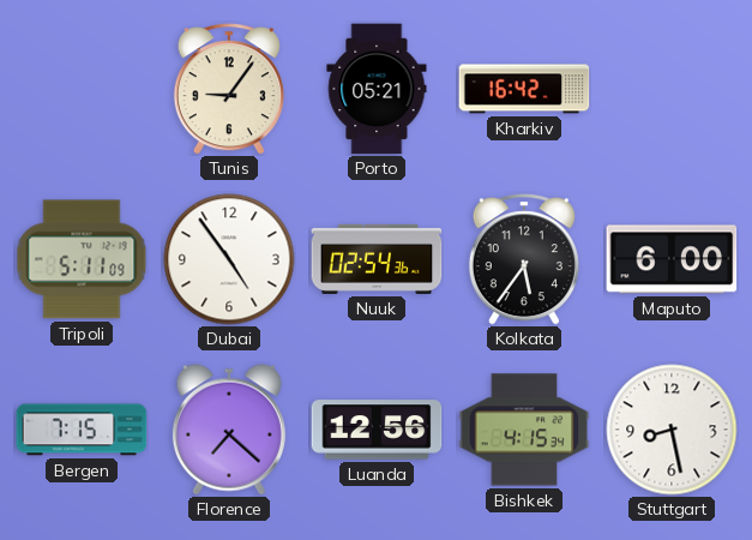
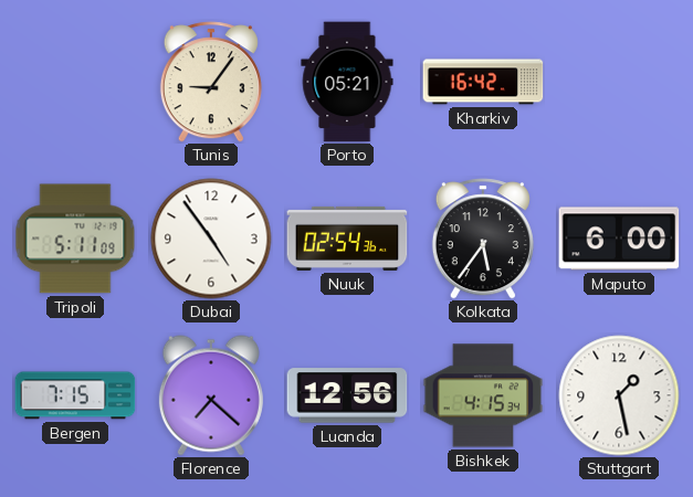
Stuttgart: 8:28 -> 1:28
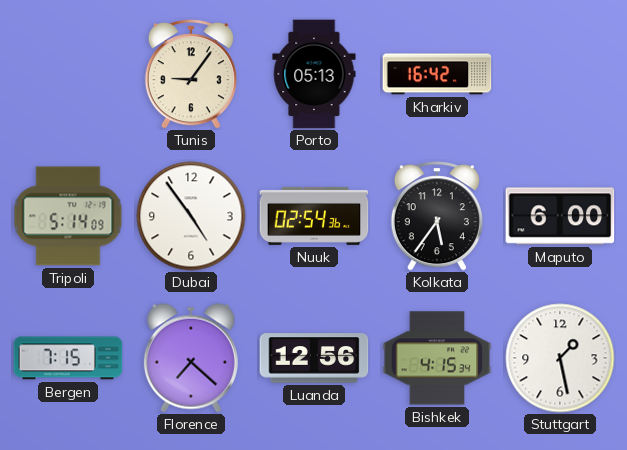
Porto: 05:21 -> 05:13
Tripoli: 5:11 -> 5:14
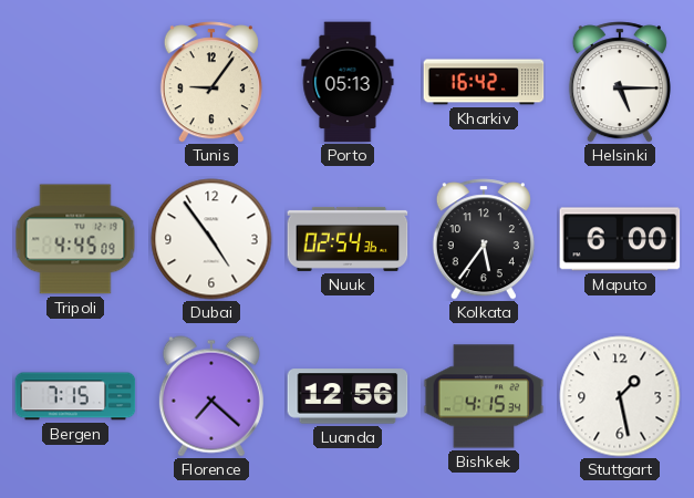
Helsinki: none -> 5:15
Tripoli: 5:14 -> 4:45
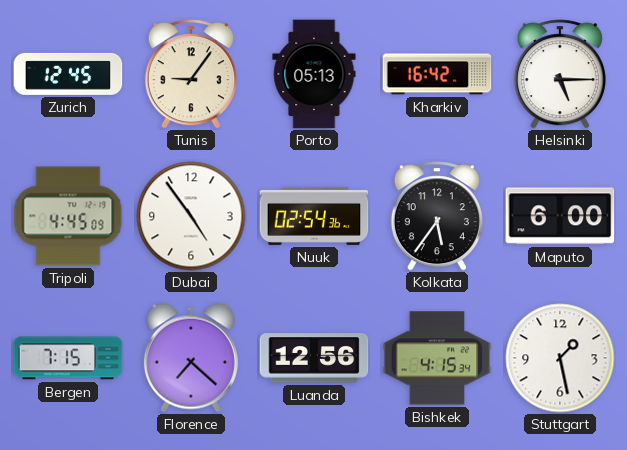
Zurich: none -> 12:45
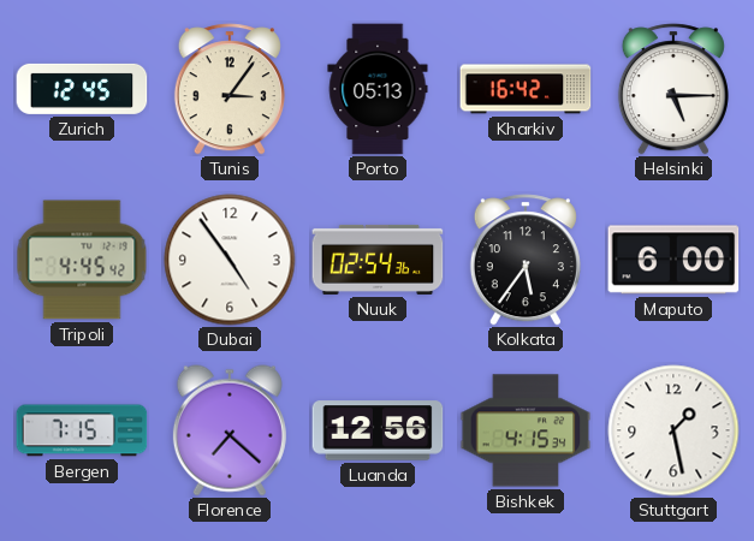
Tunis: 9:06 -> 3:06
Tripoli: 4:45:09 -> 4:45:42
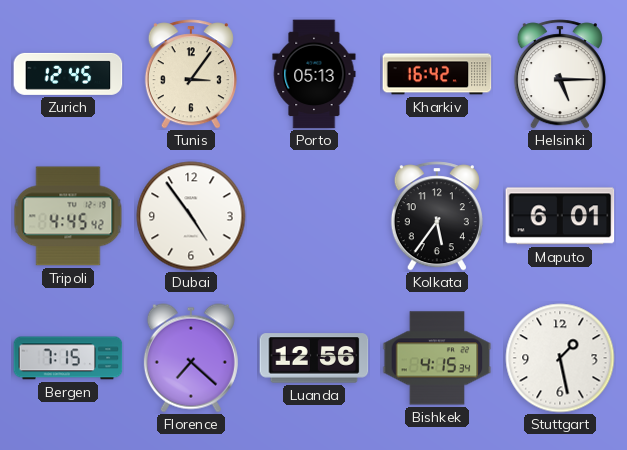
Nuuk: 02:54 -> none
Maputo: 6:00 -> 6:01
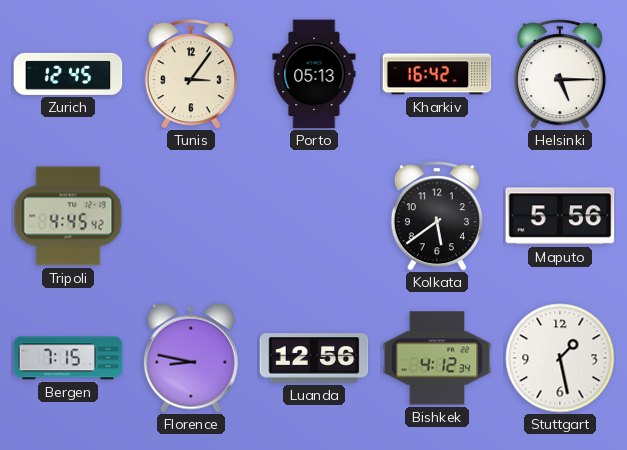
Dubai: 4:54 -> none
Kolkata: 5:36 -> 5:39
Maputo: 6:01 -> 5:56
Florence: 7:22 -> 8:47
Bishkek: 4:15 -> 4:12
